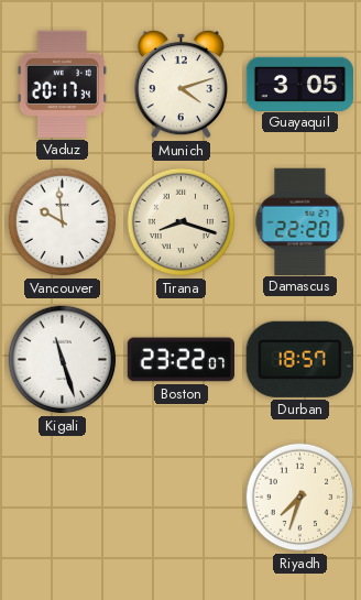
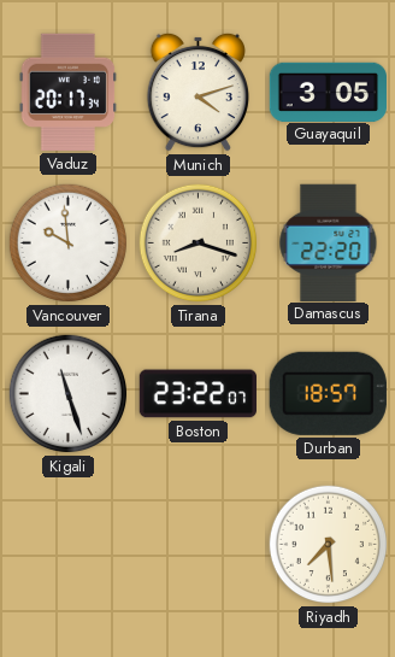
Riyadh: 7:33 -> 7:29
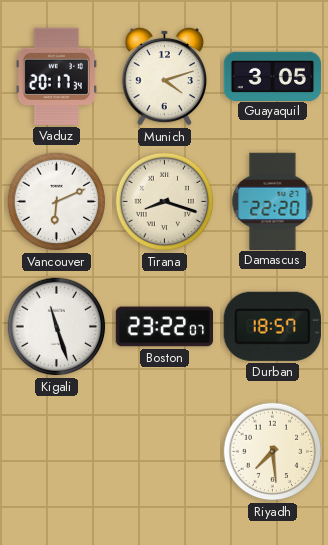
Vancouver: 9:59 -> 6:11
